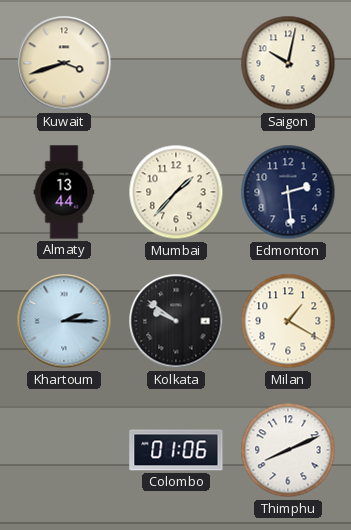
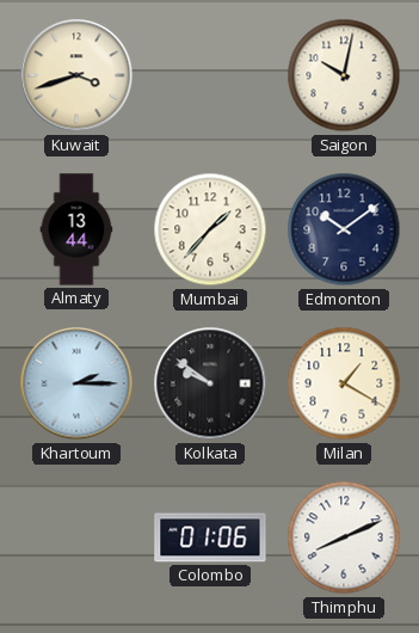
Edmonton: 2:29 -> 10:09
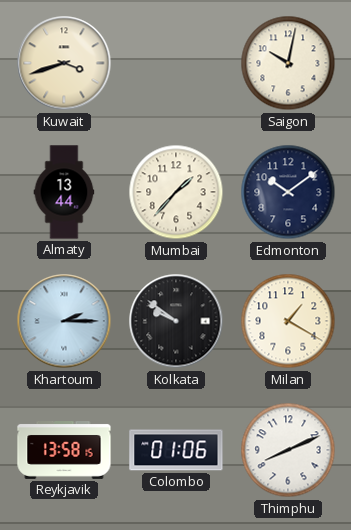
Reykjavik: none -> 13:58
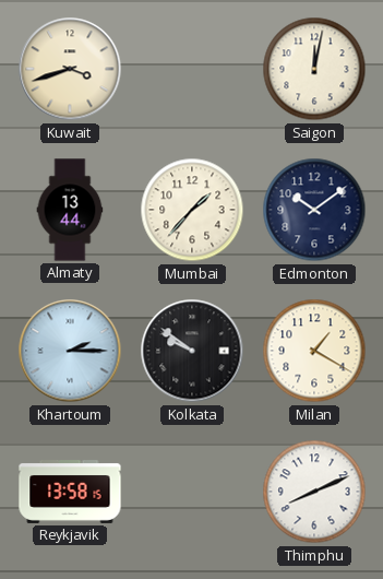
Saigon: 10:02 -> 12:02
Colombo: 01:06 -> none
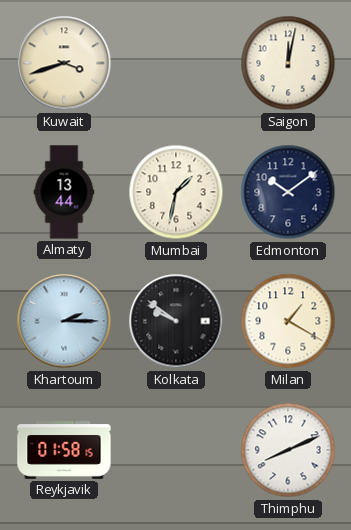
Mumbai: 1:37 -> 1:32
Reykjavik: 13:58 -> 01:58
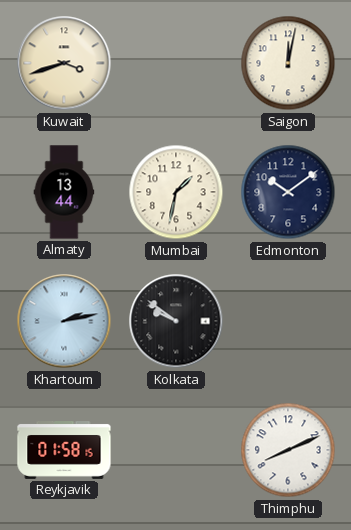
Khartoum: 2:15 -> 2:13
Milan: 1:20 -> none
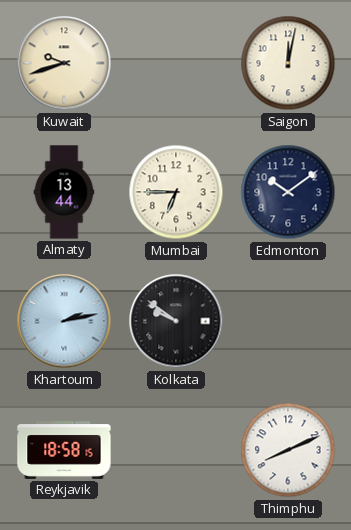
Kuwait: 3:42 -> 9:42
Mumbai: 1:32 -> 6:45
Reykjavik: 01:58 -> 18:58
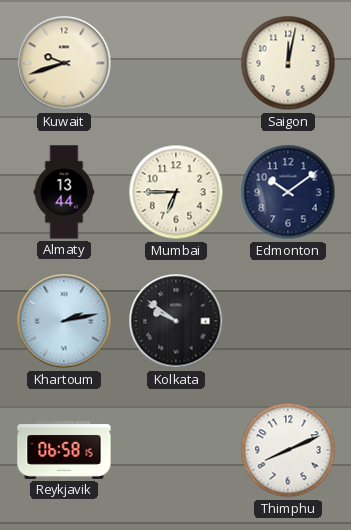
Reykjavik: 18:58 -> 06:58
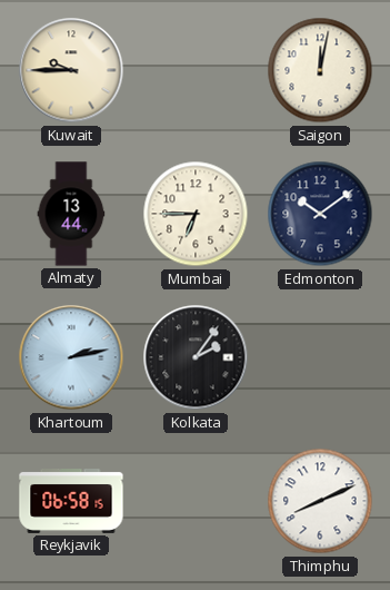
Kuwait: 9:42 -> 9:45
Kolkata: 9:51 -> 2:06
